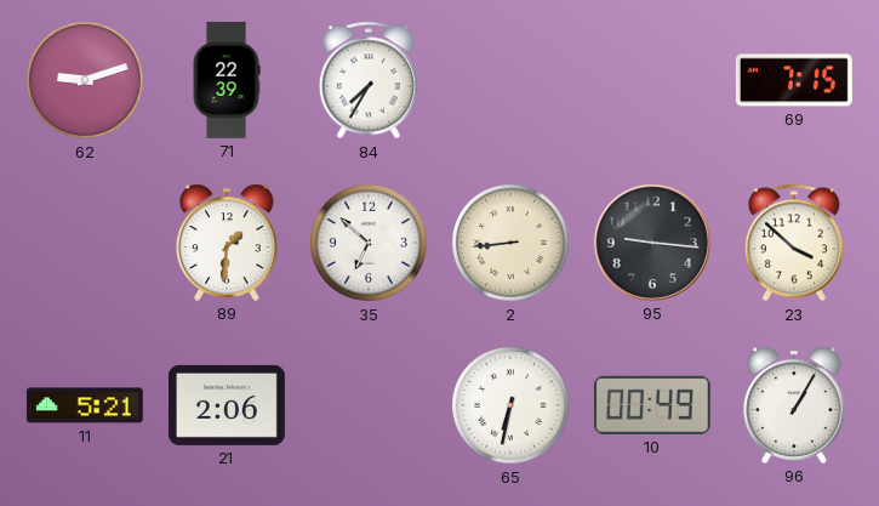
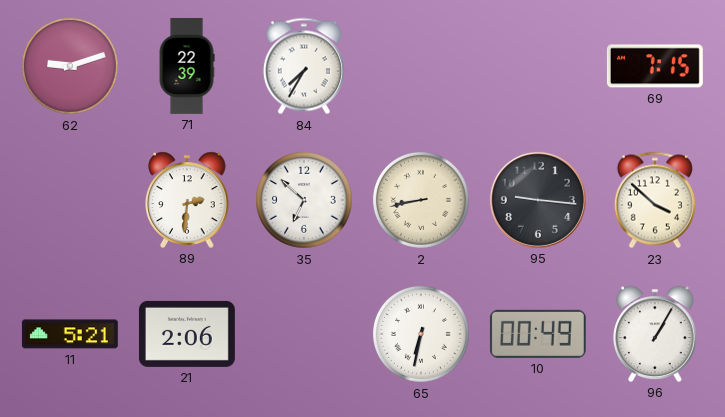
89: 1:31 -> 2:31
2: 8:44 -> 8:43
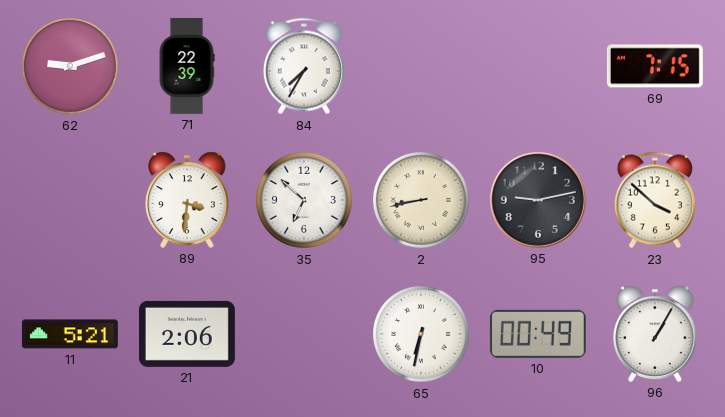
89: 2:31 -> 3:31
95: 9:16 -> 9:13
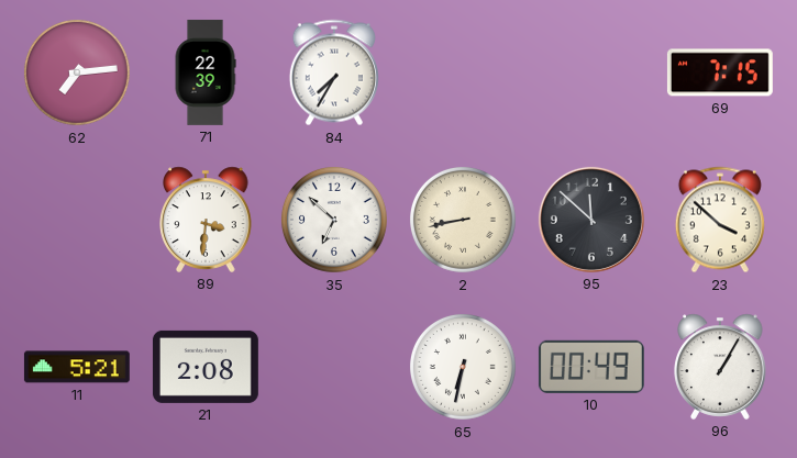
62: 9:12 -> 7:14
95: 9:13 -> 11:52
21: 2:06 -> 2:08
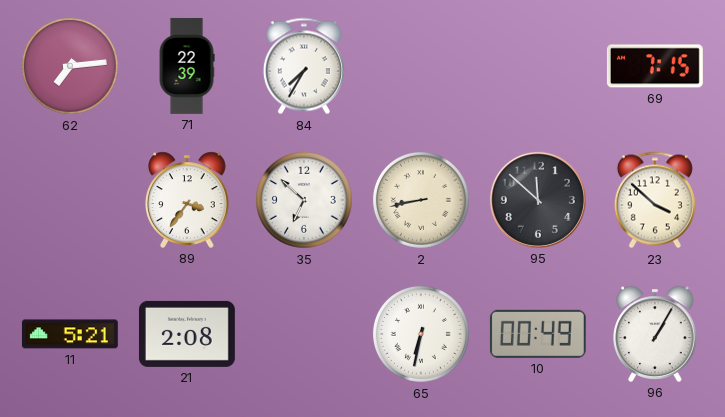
89: 3:31 -> 3:36
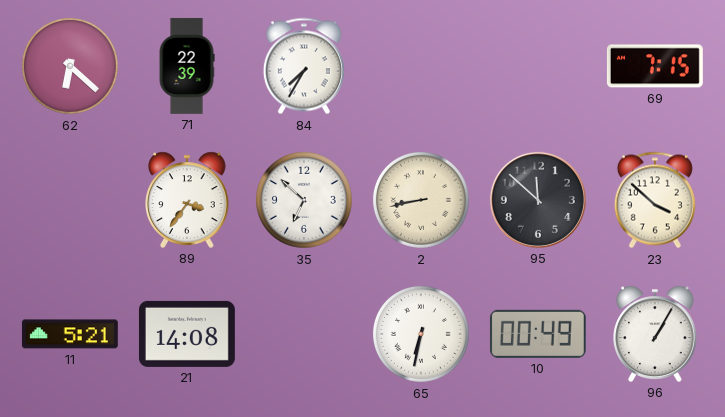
62: 7:14 -> 6:22
21: 2:08 -> 14:08
